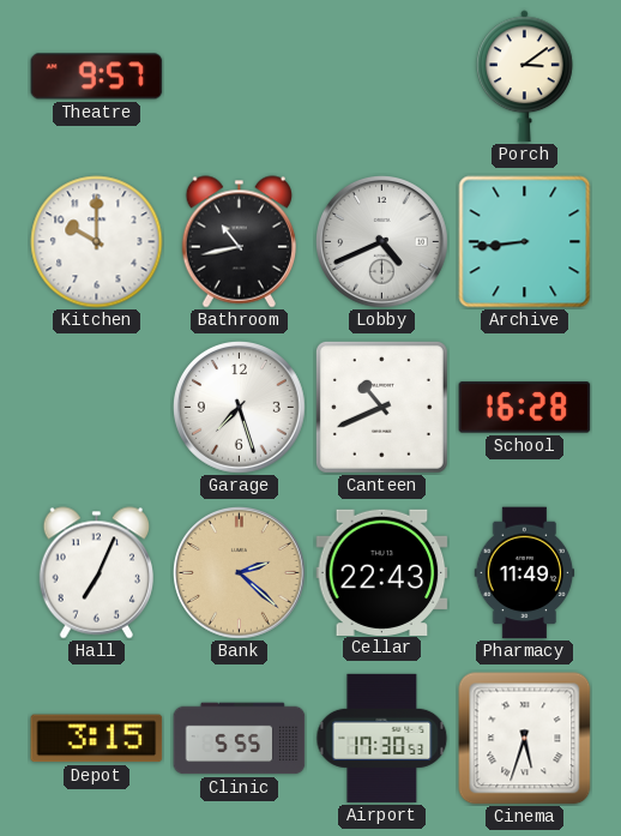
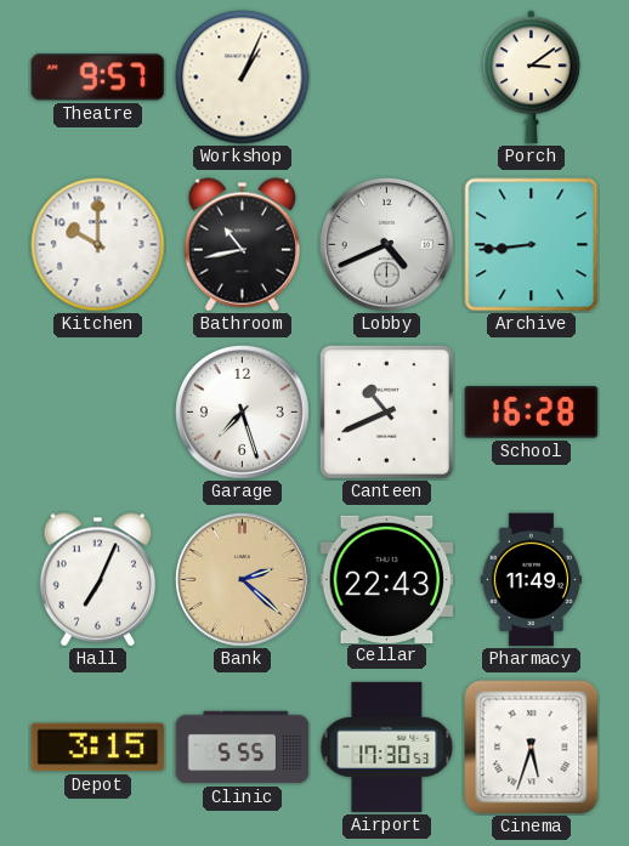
Workshop: none -> 1:04
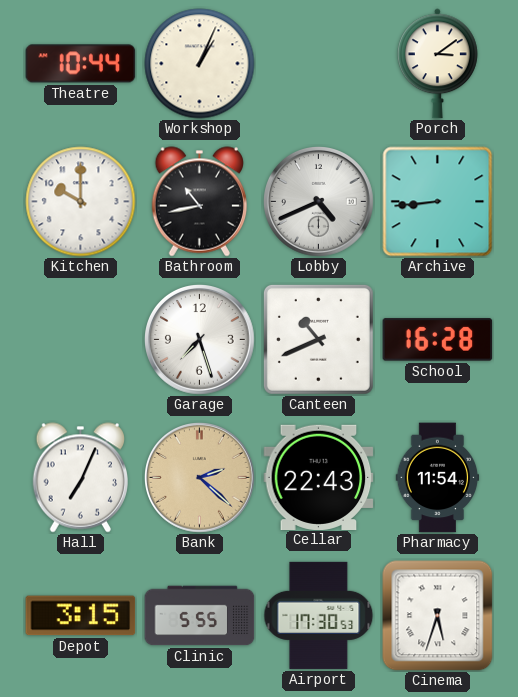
Theatre: 9:57 -> 10:44
Pharmacy: 11:49 -> 11:54
